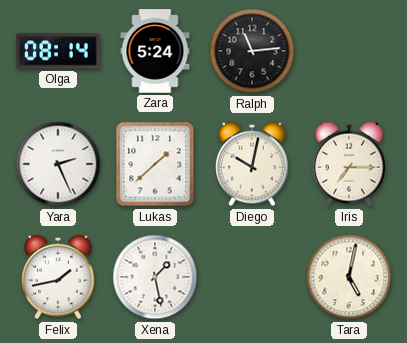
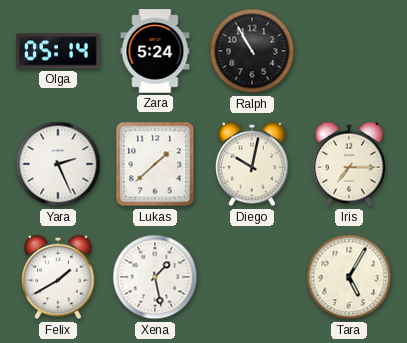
Olga: 08:14 -> 05:14
Ralph: 11:14 -> 10:55
Felix: 1:43 -> 1:40
Tara: 5:02 -> 5:05
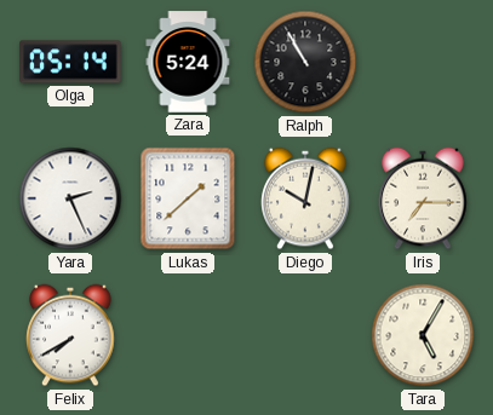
Felix: 1:40 -> 7:40
Xena: 1:28 -> none
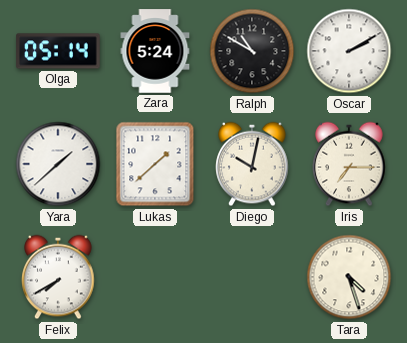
Ralph: 10:55 -> 10:50
Oscar: none -> 2:10
Yara: 2:26 -> 1:38
Tara: 5:05 -> 4:27
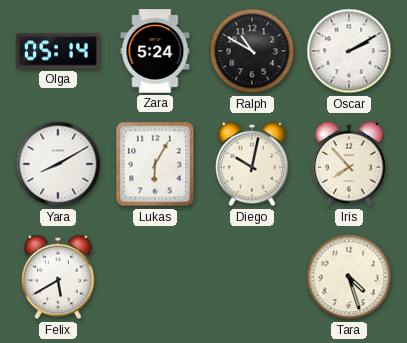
Yara: 1:38 -> 8:10
Lukas: 1:38 -> 6:05
Iris: 7:15 -> 7:53
Felix: 7:40 -> 5:40
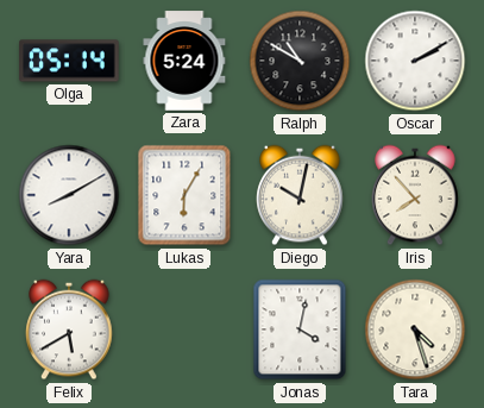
Jonas: none -> 4:02
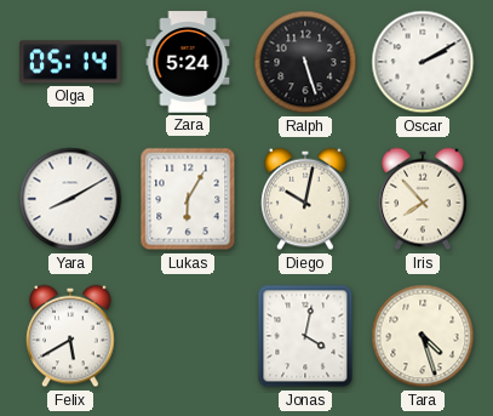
Ralph: 10:50 -> 5:27
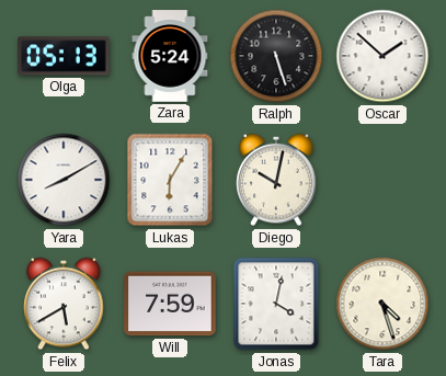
Olga: 05:14 -> 05:13
Oscar: 2:10 -> 1:52
Iris: 7:53 -> none
Will: none -> 7:59
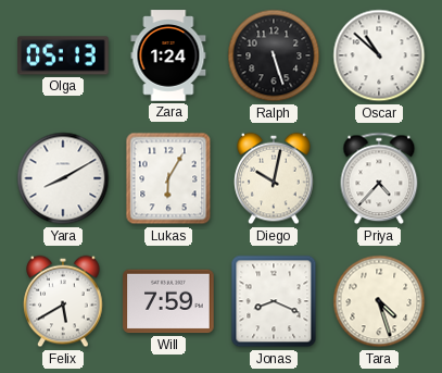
Zara: 5:24 -> 1:24
Oscar: 1:52 -> 10:52
Priya: none -> 4:37
Jonas: 4:02 -> 8:19
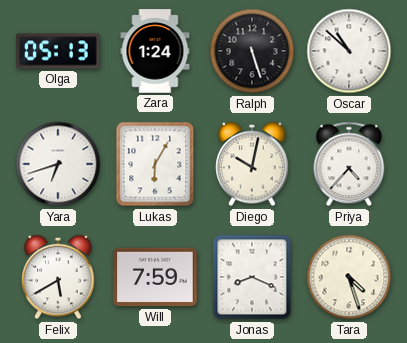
Yara: 8:10 -> 6:42
